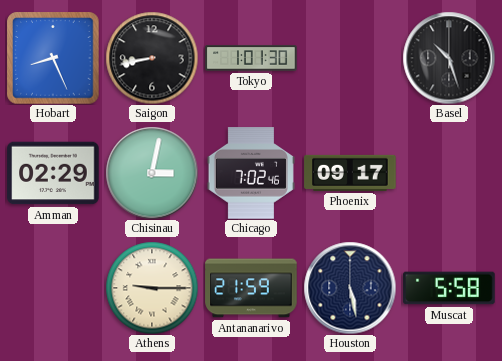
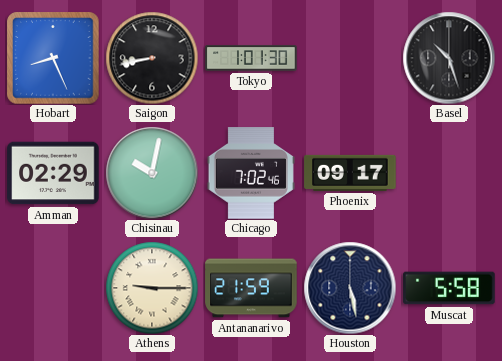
Chisinau: 3:02 -> 10:02
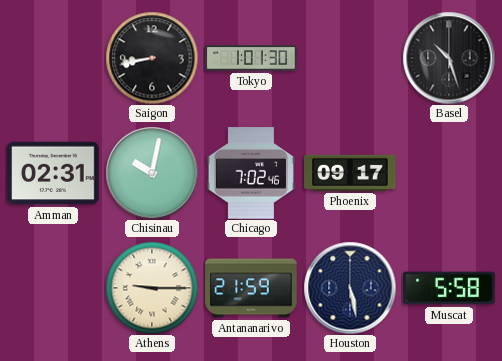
Hobart: 8:26 -> none
Amman: 02:29 -> 02:31
